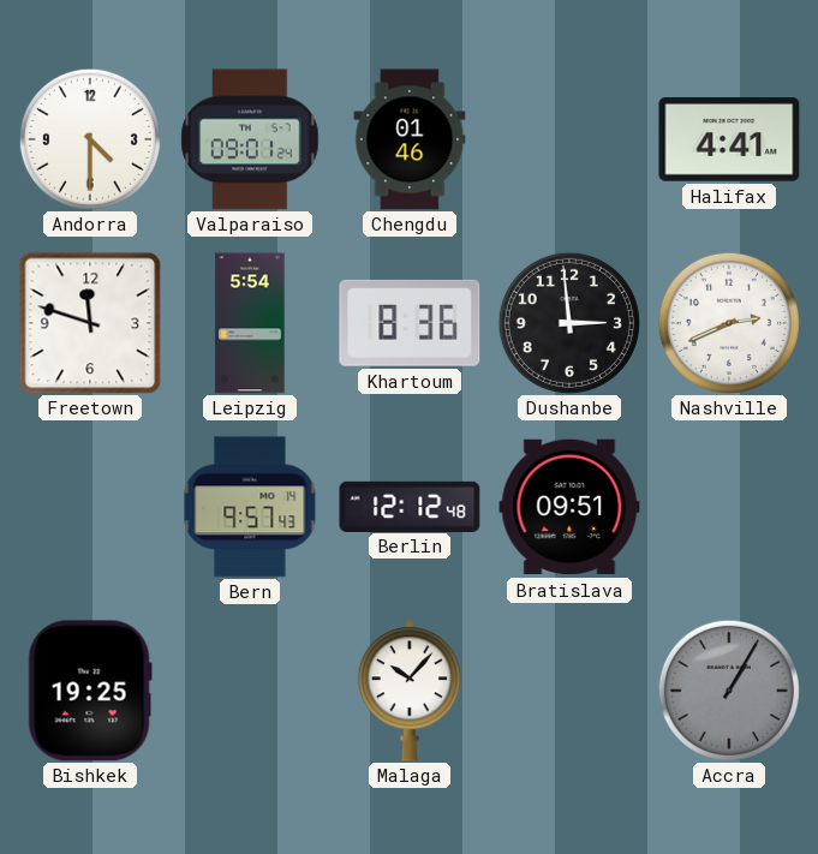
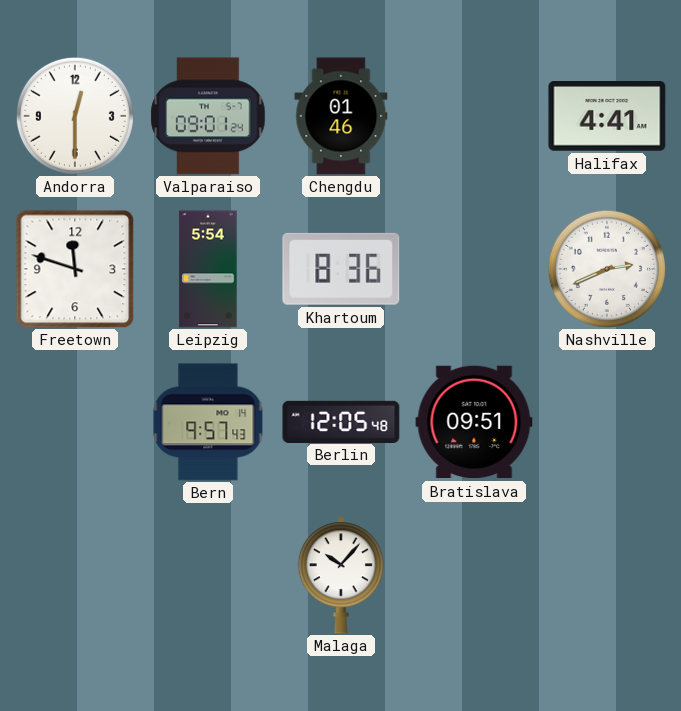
Andorra: 4:30 -> 12:30
Dushanbe: 2:59 -> none
Berlin: 12:12 -> 12:05
Bishkek: 19:25 -> none
Accra: 1:05 -> none
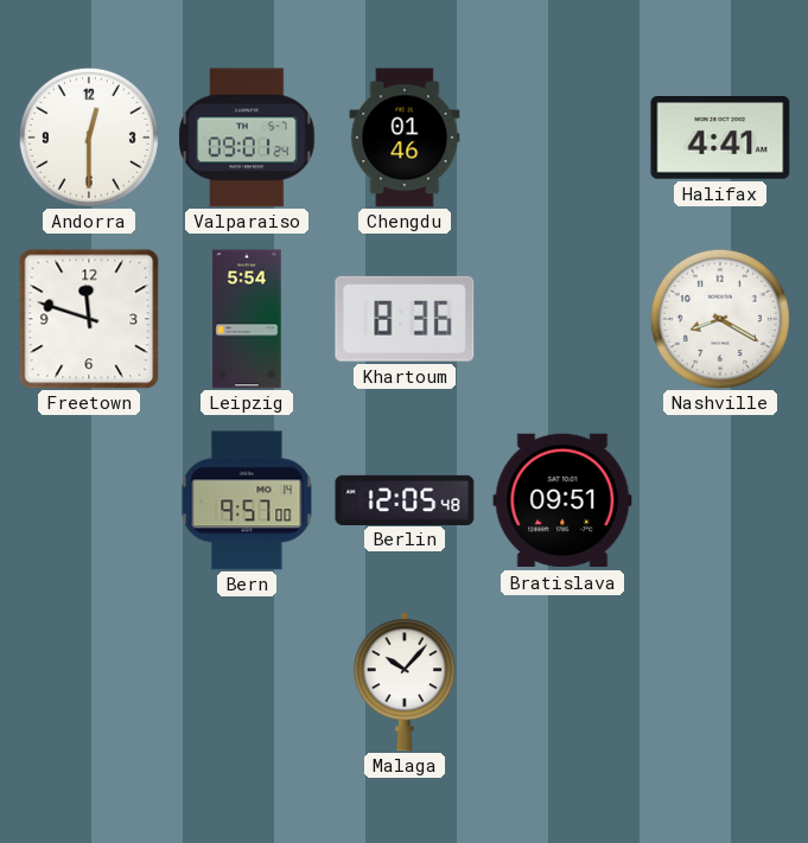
Nashville: 2:41 -> 8:20
Bern: 9:57:43 -> 9:57:00
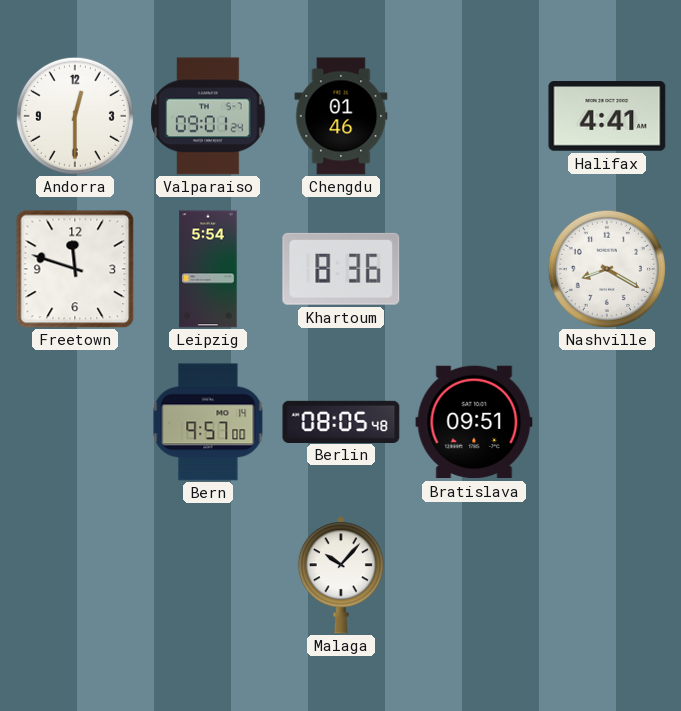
Berlin: 12:05 -> 08:05
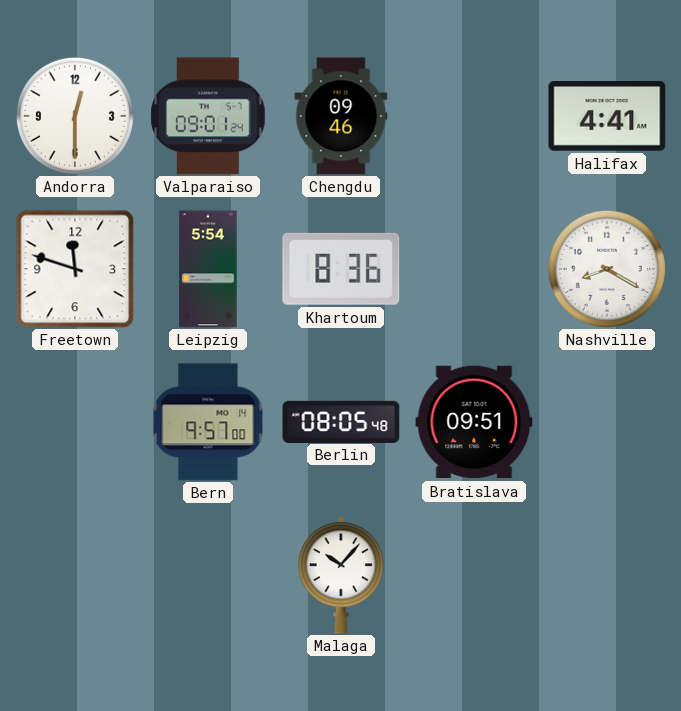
Chengdu: 01:46 -> 09:46
